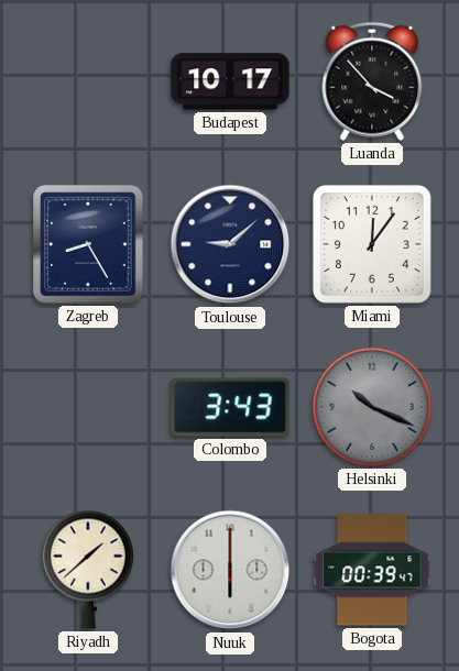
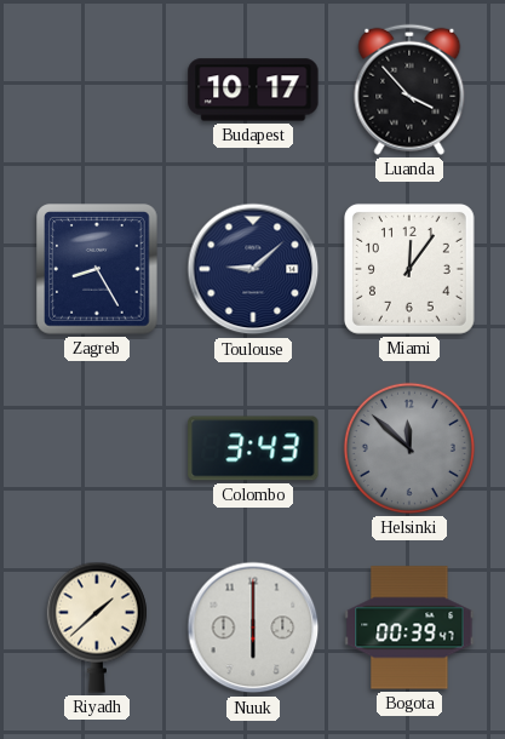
Helsinki: 10:19 -> 11:52
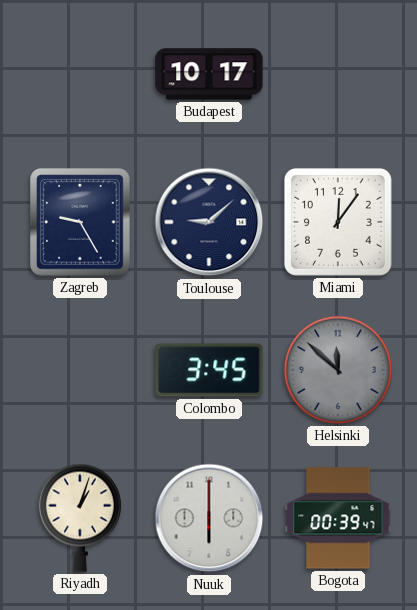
Luanda: 3:53 -> none
Zagreb: 8:25 -> 9:25
Colombo: 3:43 -> 3:45
Riyadh: 1:38 -> 1:03
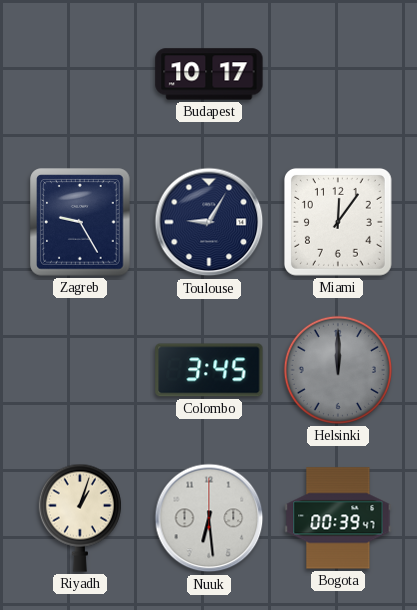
Toulouse: 9:08 -> 9:05
Helsinki: 11:52 -> 12:00
Nuuk: 6:00 -> 6:29
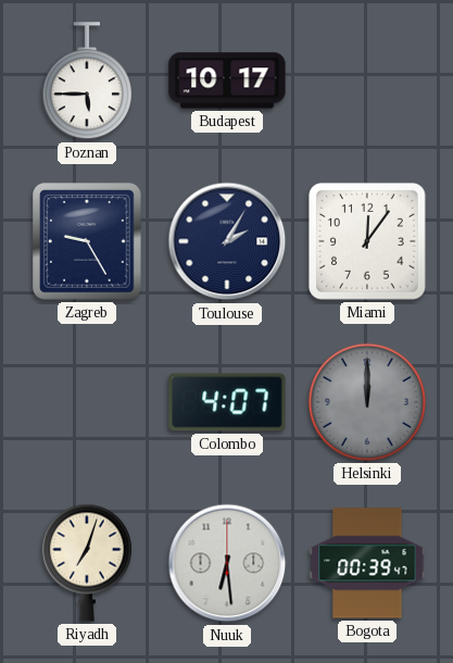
Poznan: none -> 5:45
Toulouse: 9:05 -> 2:05
Colombo: 3:45 -> 4:07
Riyadh: 1:03 -> 7:03
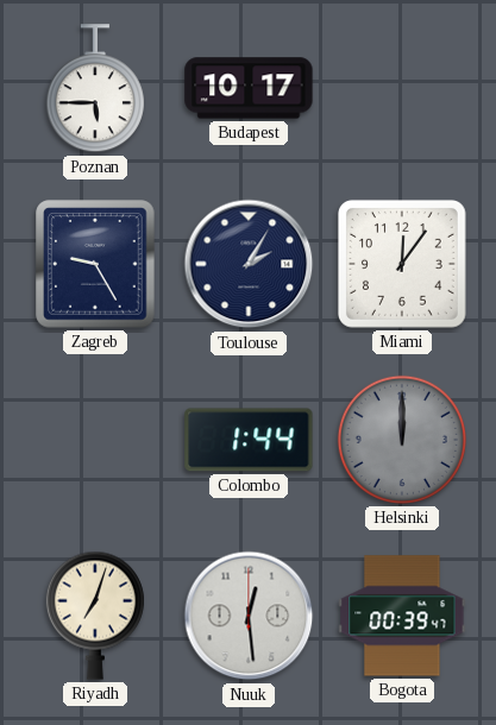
Colombo: 4:07 -> 1:44
Nuuk: 6:29 -> 12:29
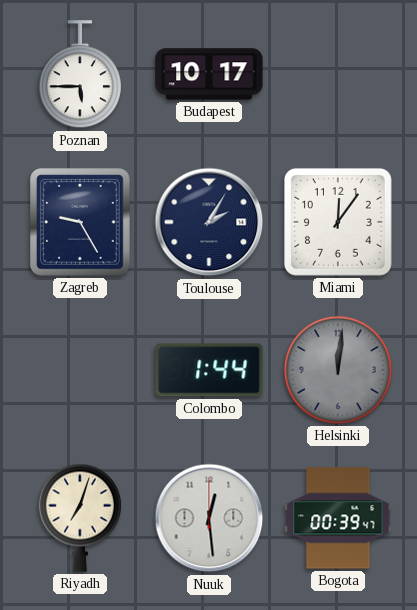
Helsinki: 12:00 -> 12:01
